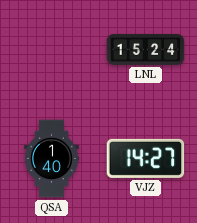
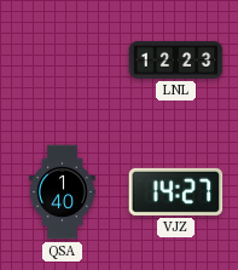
LNL: 15:24 -> 12:23
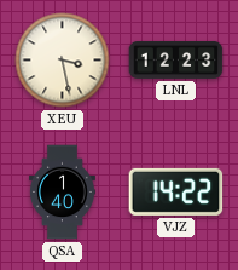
XEU: none -> 3:28
VJZ: 14:27 -> 14:22
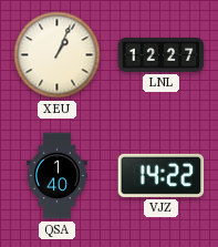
XEU: 3:28 -> 1:04
LNL: 12:23 -> 12:27
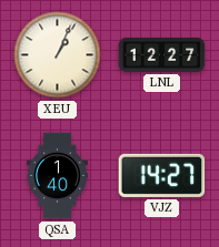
VJZ: 14:22 -> 14:27
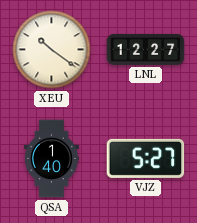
XEU: 1:04 -> 10:21
VJZ: 14:27 -> 5:27
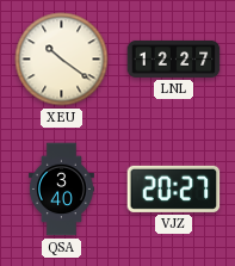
QSA: 1:40 -> 3:40
VJZ: 5:27 -> 20:27
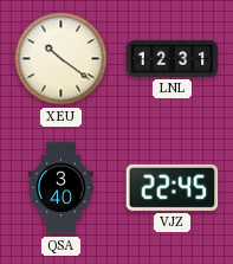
LNL: 12:27 -> 12:31
VJZ: 20:27 -> 22:45
